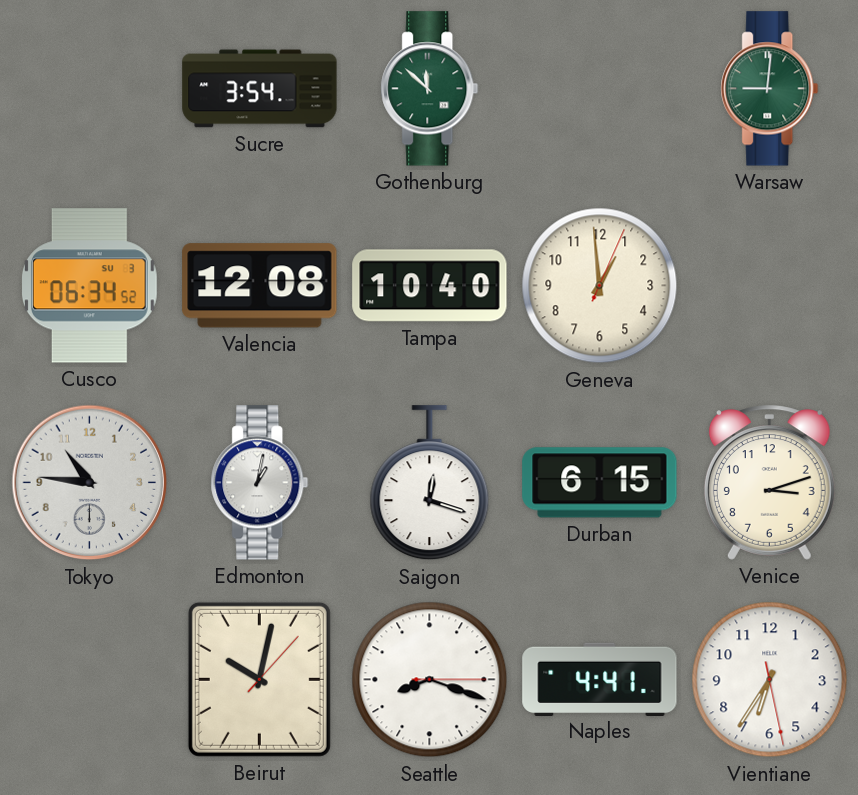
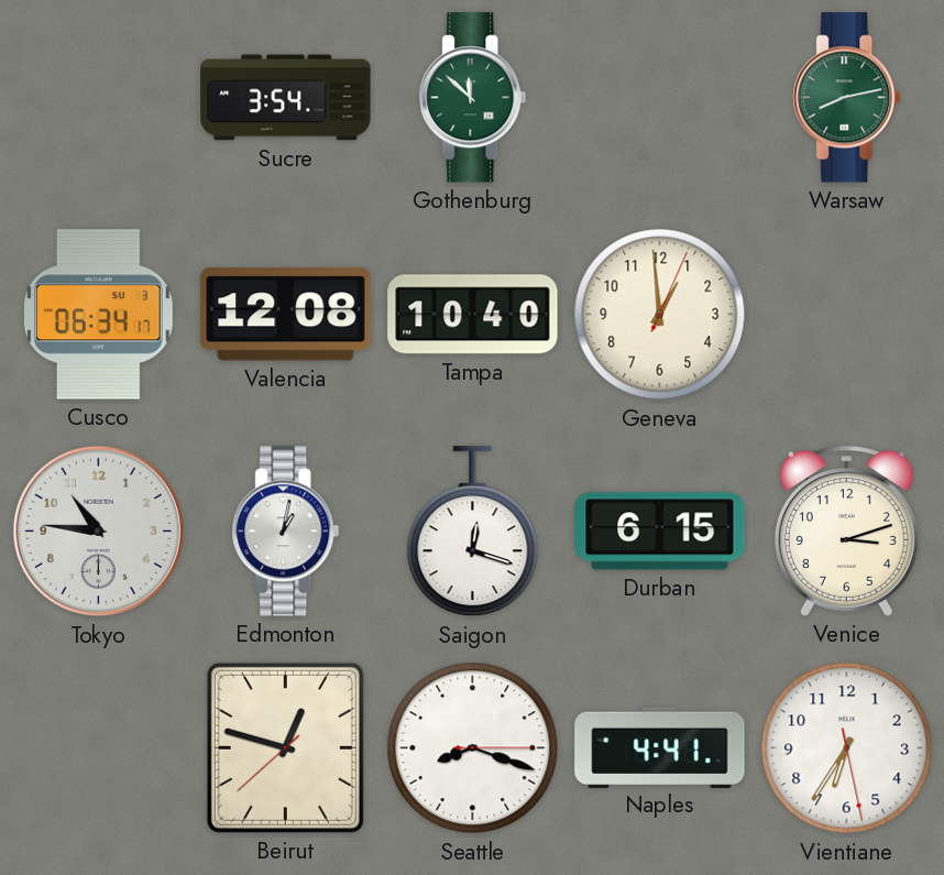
Warsaw: 9:01 -> 8:13
Cusco: 06:34:52 -> 06:34:17
Beirut: 10:02 -> 12:47
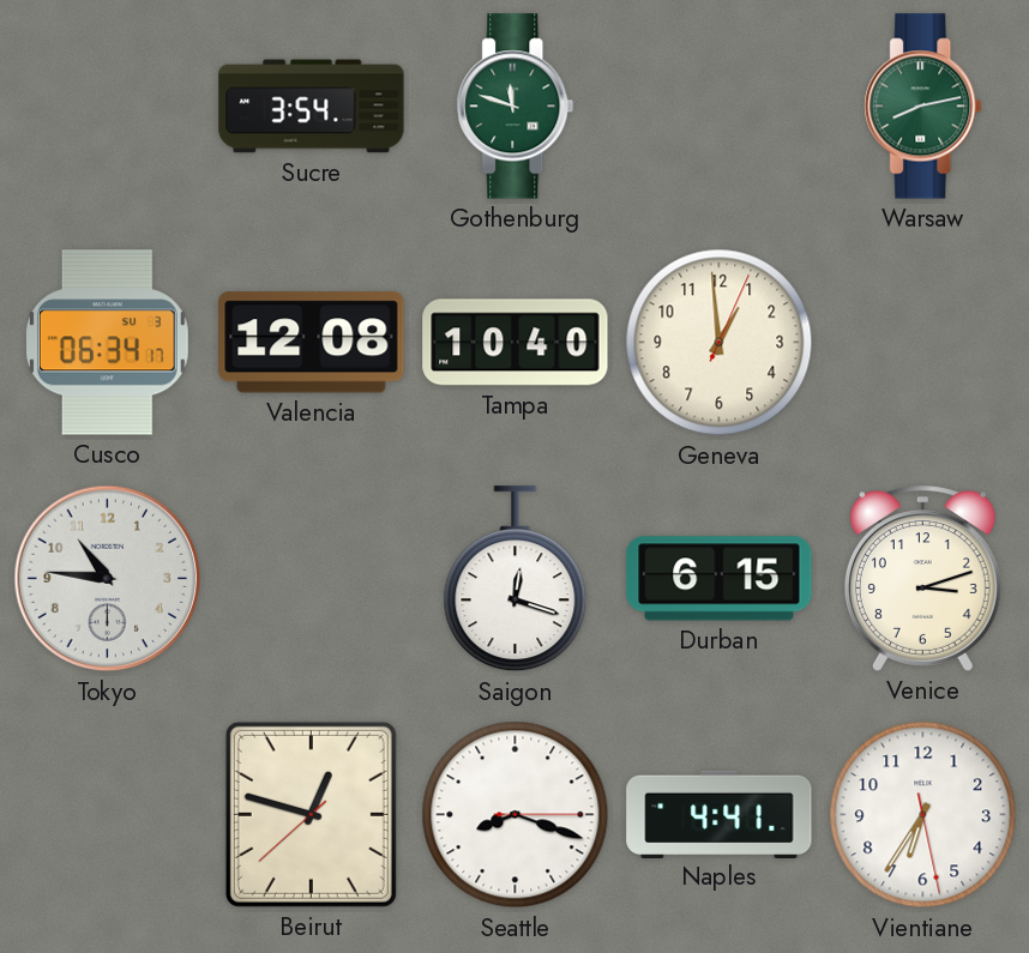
Gothenburg: 11:52 -> 11:48
Edmonton: 1:02 -> none
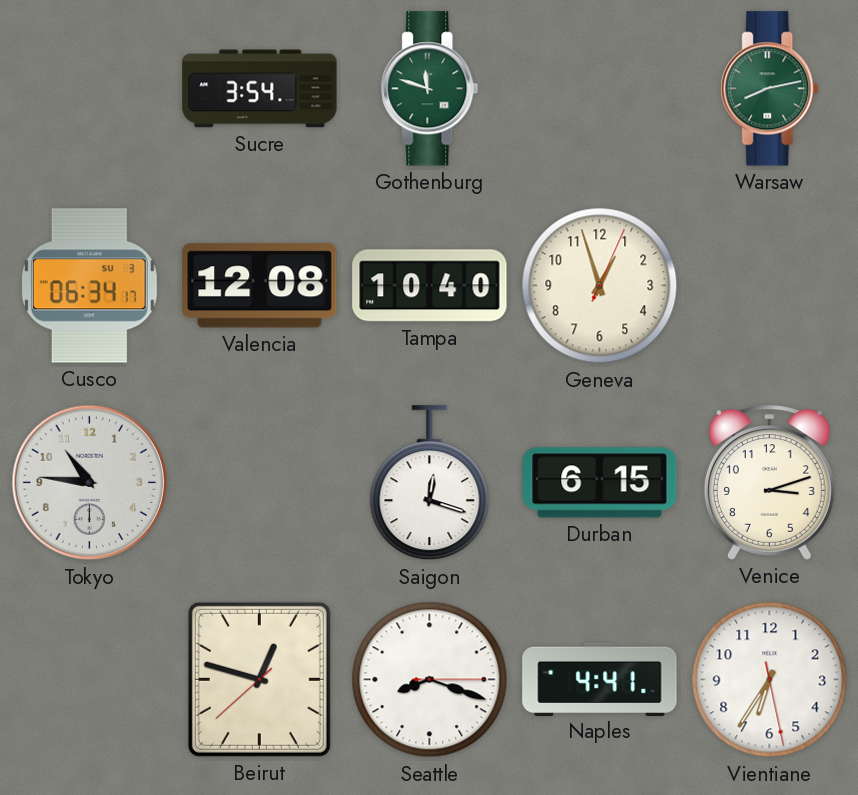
Geneva: 12:59 -> 12:57
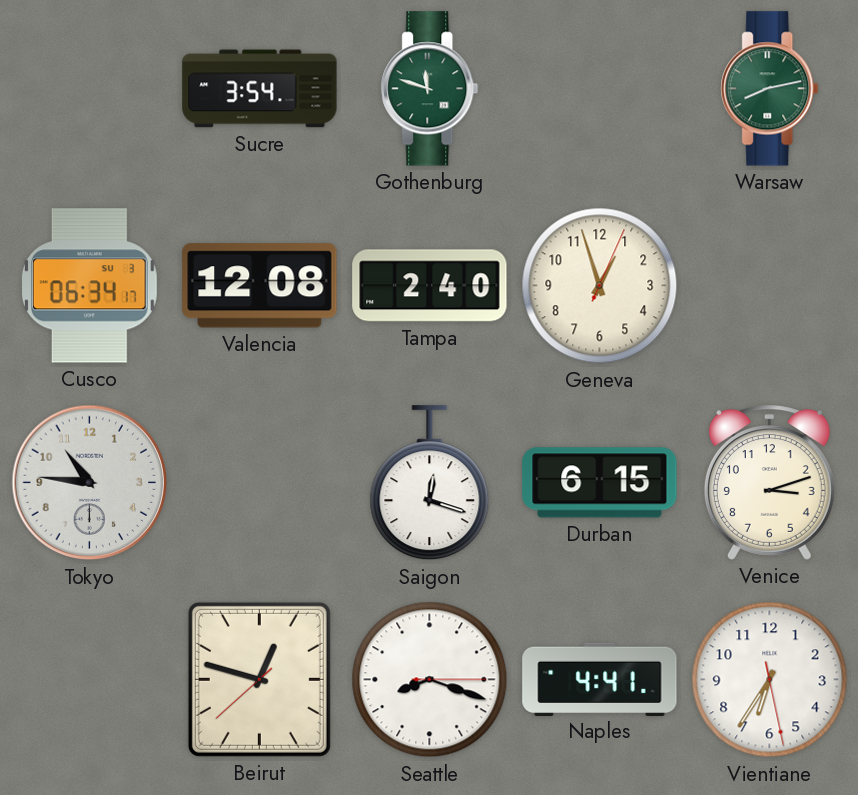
Tampa: 10:40 -> 2:40
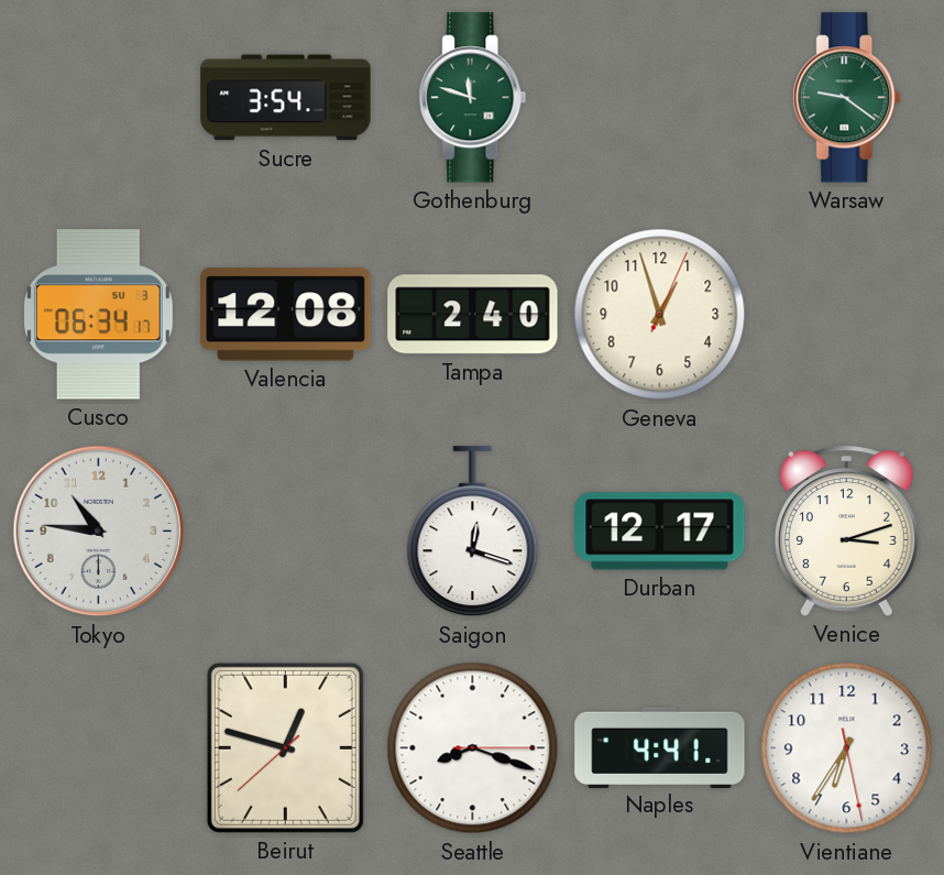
Warsaw: 8:13 -> 9:21
Durban: 6:15 -> 12:17
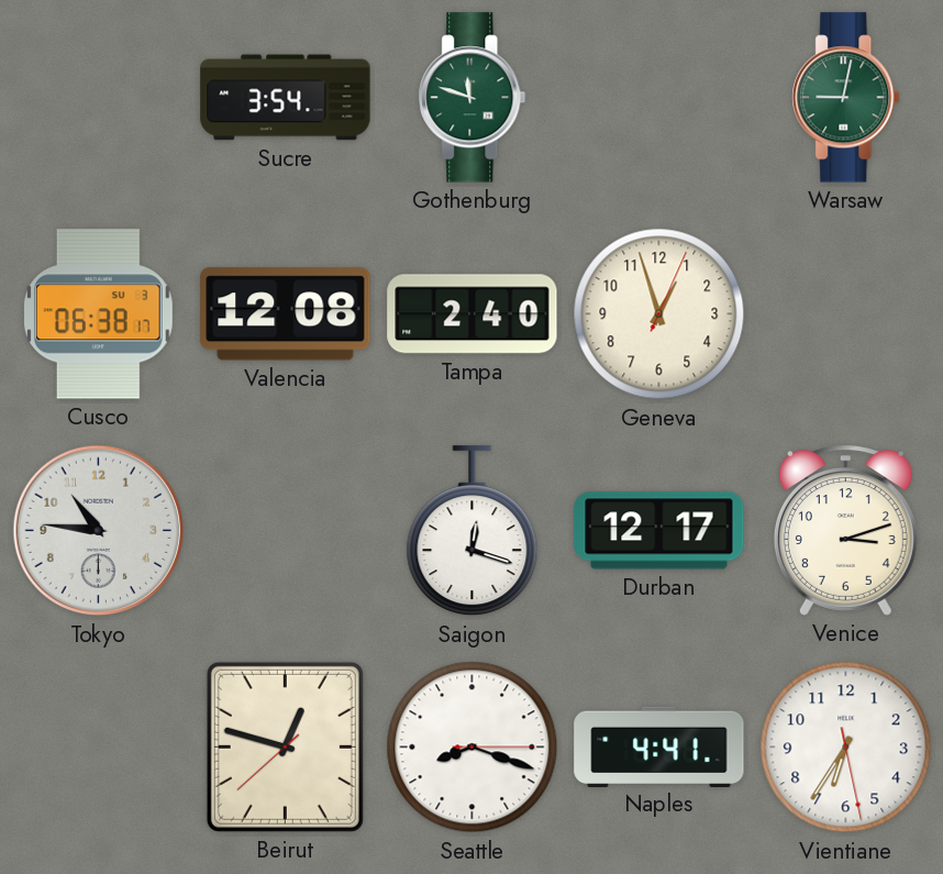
Warsaw: 9:21 -> 9:02
Cusco: 06:34 -> 06:38
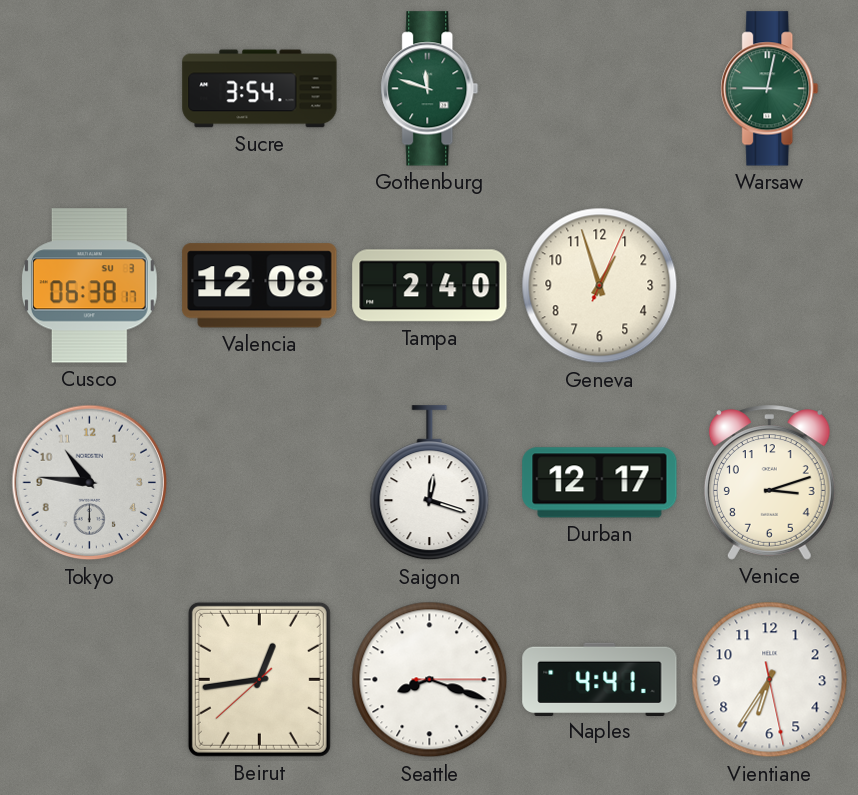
Beirut: 12:47 -> 12:43
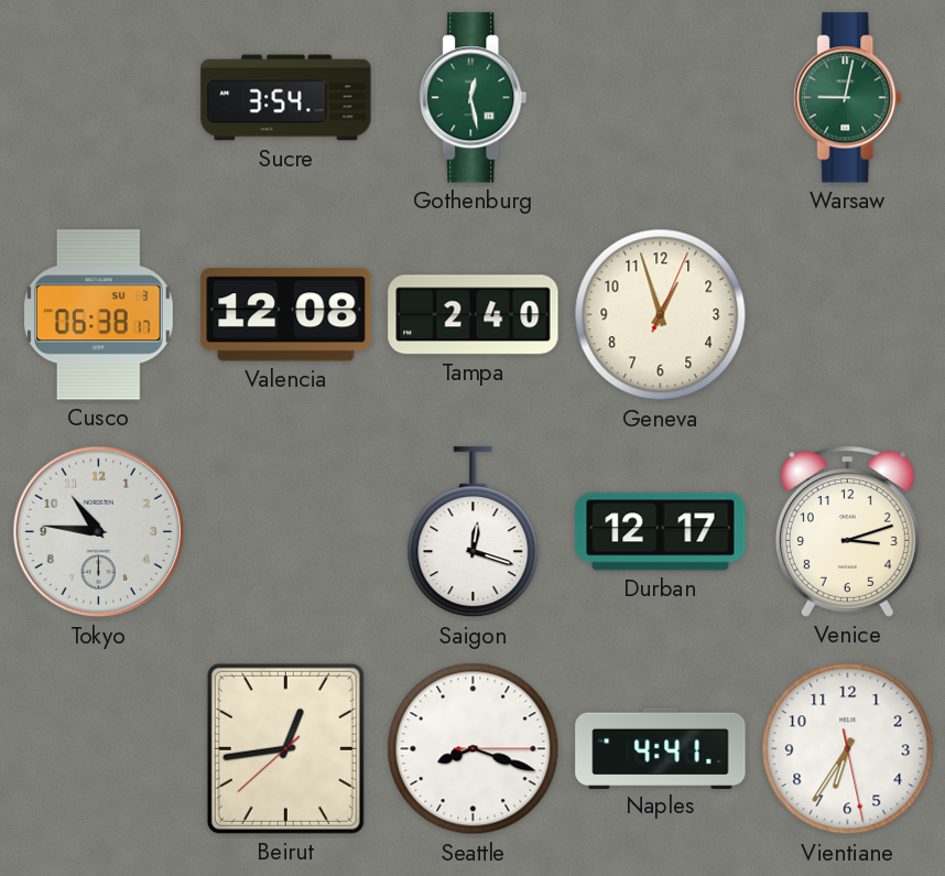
Gothenburg: 11:48 -> 12:28
